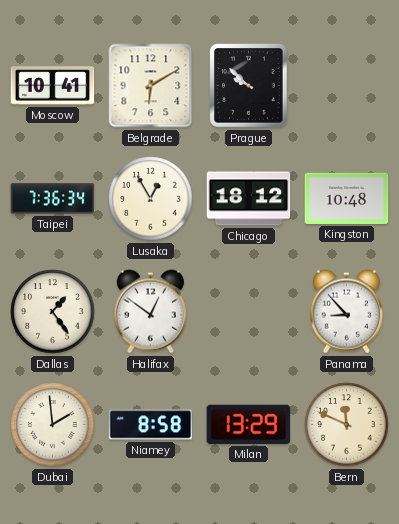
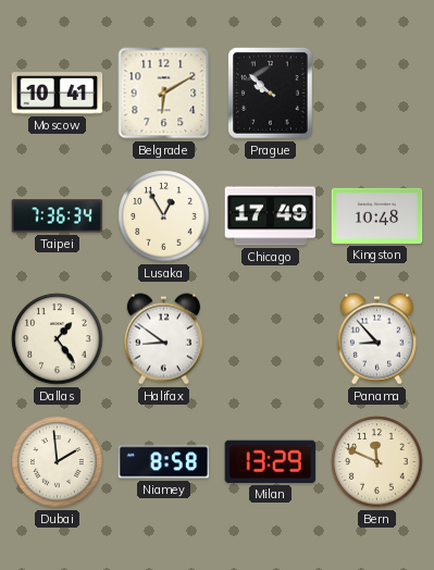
Chicago: 18:12 -> 17:49
Halifax: 12:51 -> 8:51
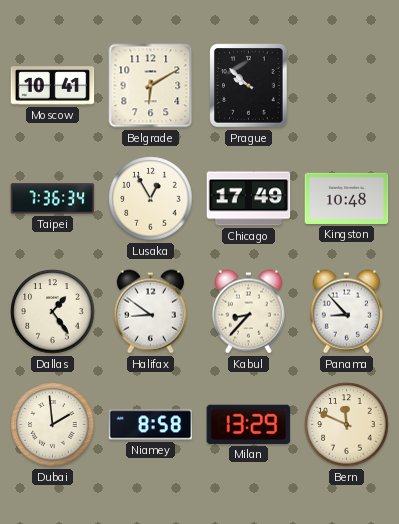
Kabul: none -> 8:37
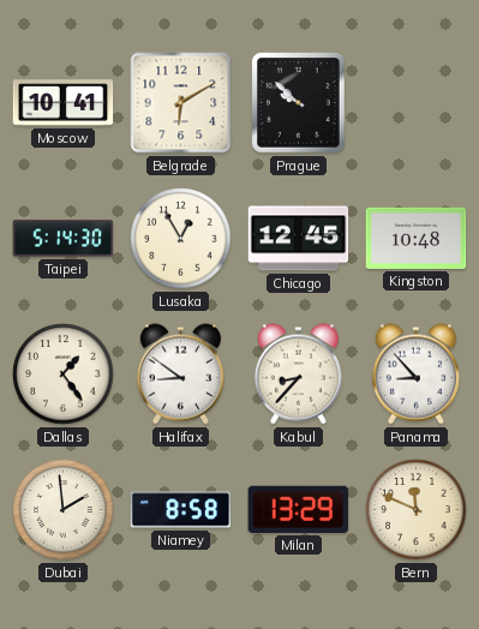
Taipei: 7:36 -> 5:14
Chicago: 17:49 -> 12:45
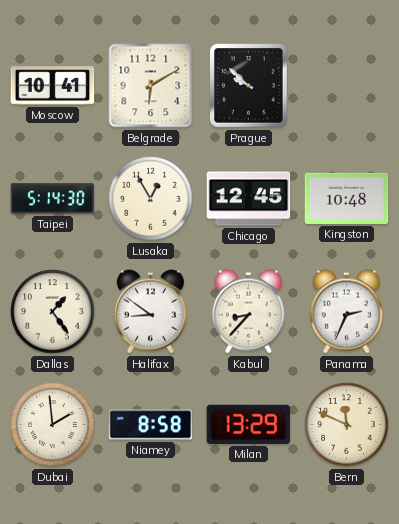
Panama: 8:53 -> 2:34
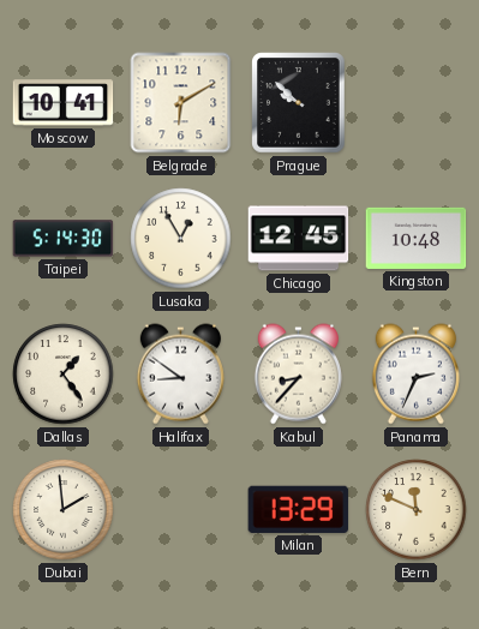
Niamey: 8:58 -> none
